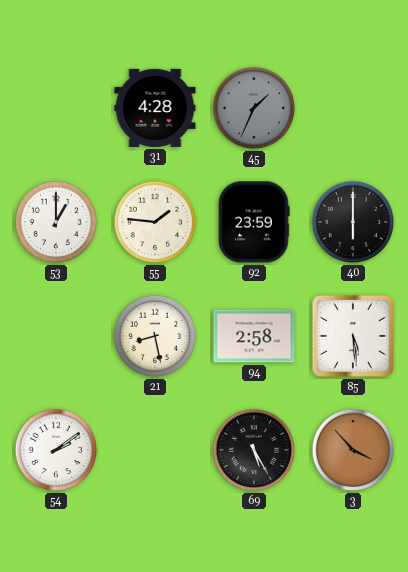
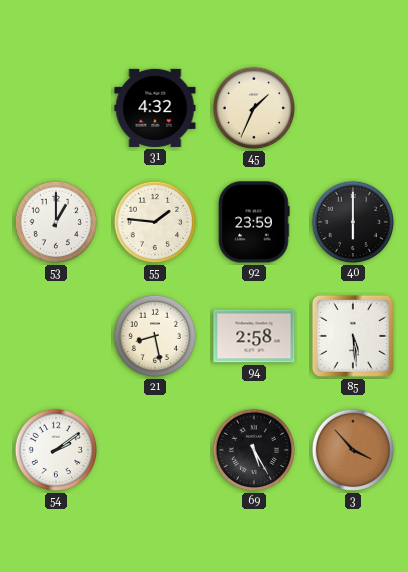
31: 4:28 -> 4:32
45 dial: grey -> cream
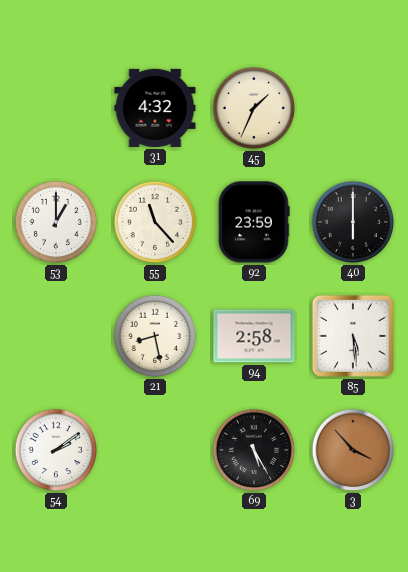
55: 1:46 -> 11:23
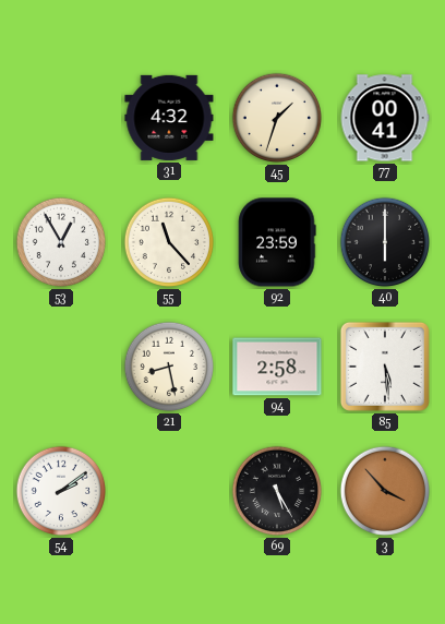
45: 1:34 -> 1:33
77: none -> 00:41
53: 1:00 -> 12:55
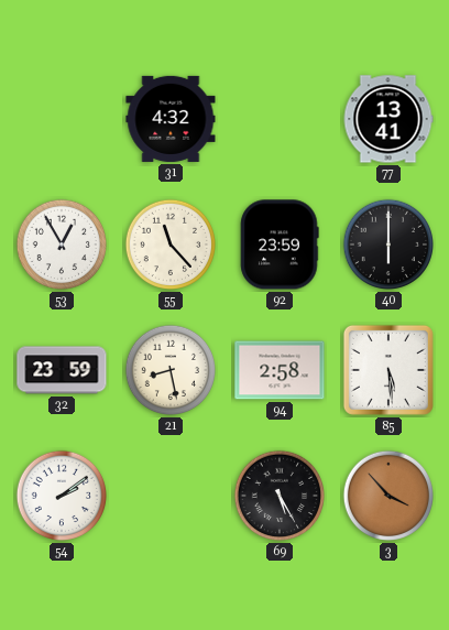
45: 1:33 -> none
77: 00:41 -> 13:41
32: none -> 23:59
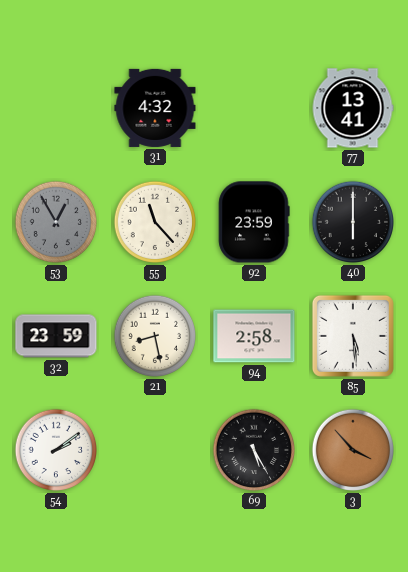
53 dial: white -> grey
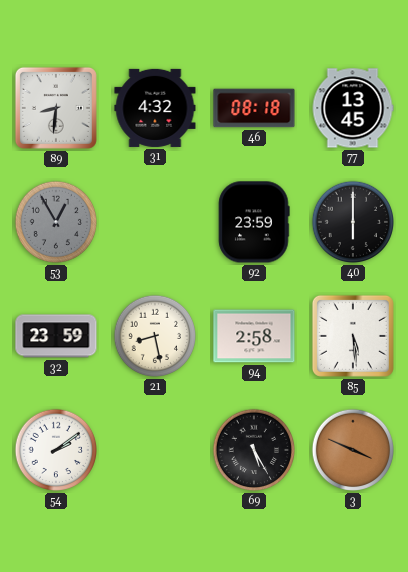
89: none -> 8:31
46: none -> 08:18
77: 13:41 -> 13:45
55: 11:23 -> none
3: 3:53 -> 3:49
